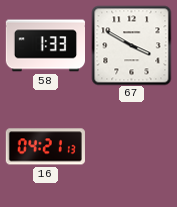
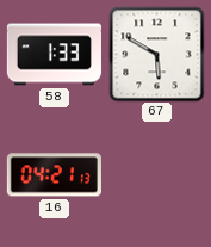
67: 3:50 -> 5:50
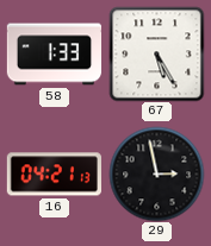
67: 5:50 -> 5:25
29: none -> 2:58
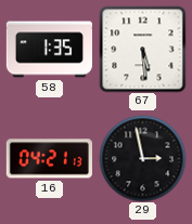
58: 1:33 -> 1:35
67: 5:25 -> 5:29
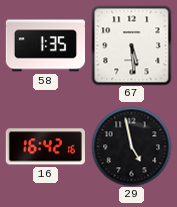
16: 04:21 -> 16:42
29: 2:58 -> 4:58
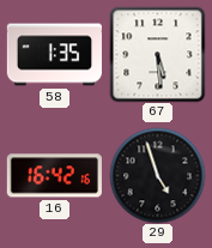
29: 4:58 -> 4:57
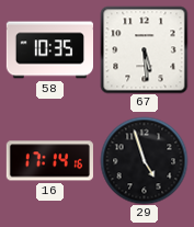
58: 1:35 -> 10:35
16: 16:42 -> 17:14
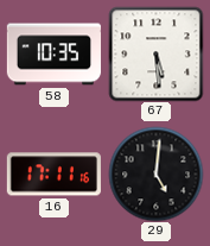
16: 17:14 -> 17:11
29: 4:57 -> 5:01
